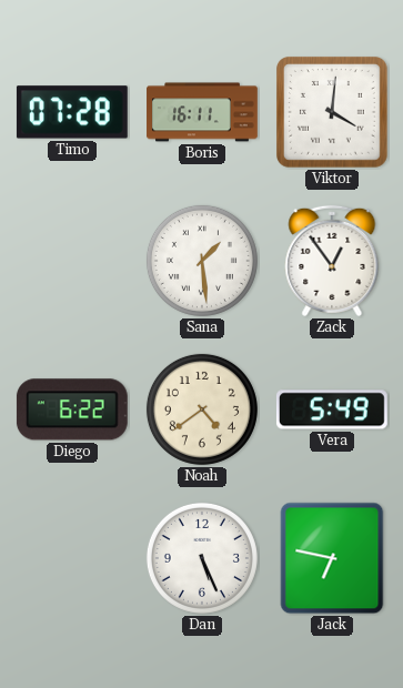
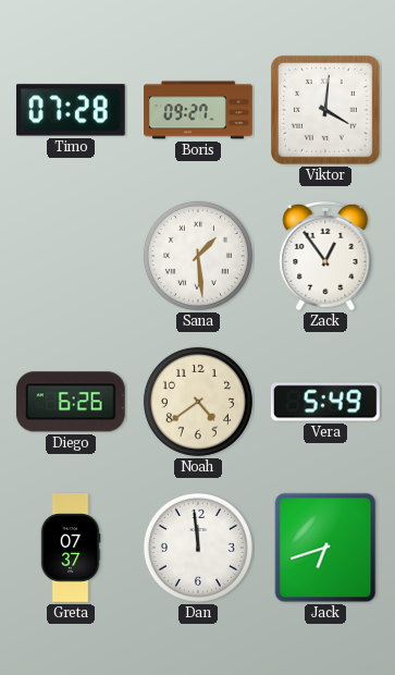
Boris: 16:11 -> 09:27
Diego: 6:22 -> 6:26
Greta: none -> 07:37
Dan: 5:26 -> 11:59
Jack: 6:47 -> 6:42
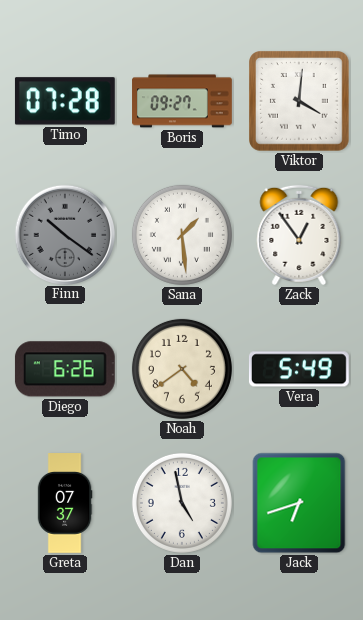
Finn: none -> 10:21
Dan: 11:59 -> 4:58
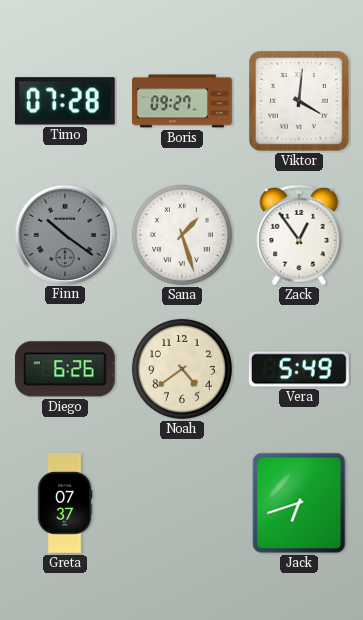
Sana: 1:29 -> 1:27
Dan: 4:58 -> none
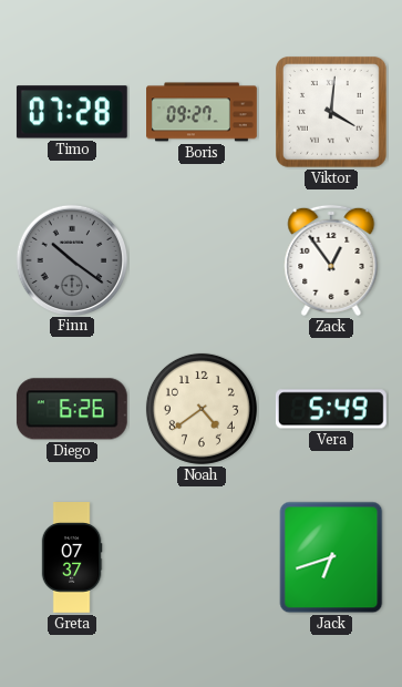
Sana: 1:27 -> none
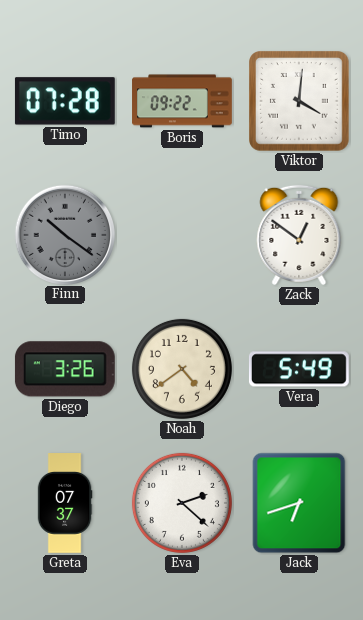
Boris: 09:27 -> 09:22
Zack: 12:54 -> 12:51
Diego: 6:26 -> 3:26
Eva: none -> 2:22
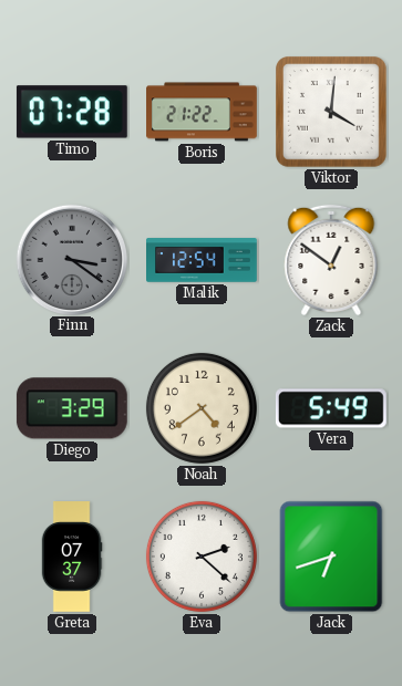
Boris: 09:22 -> 21:22
Finn: 10:21 -> 3:21
Malik: none -> 12:54
Diego: 3:26 -> 3:29
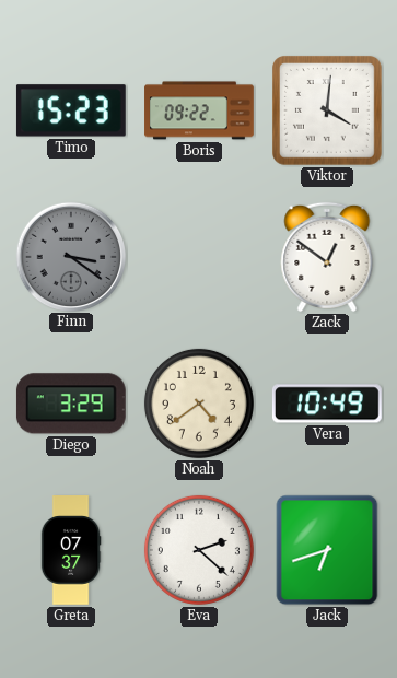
Timo: 07:28 -> 15:23
Boris: 21:22 -> 09:22
Malik: 12:54 -> none
Vera: 5:49 -> 10:49
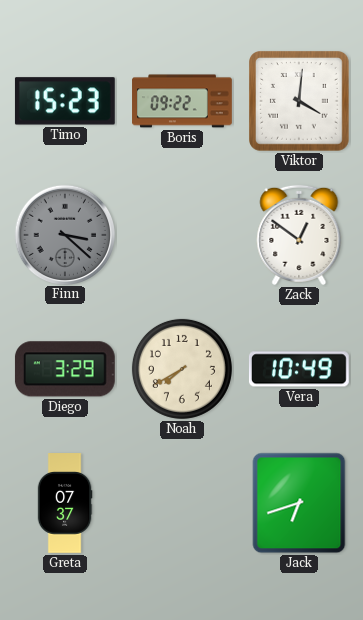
Finn: 3:21 -> 3:22
Noah: 4:39 -> 7:40
Eva: 2:22 -> none
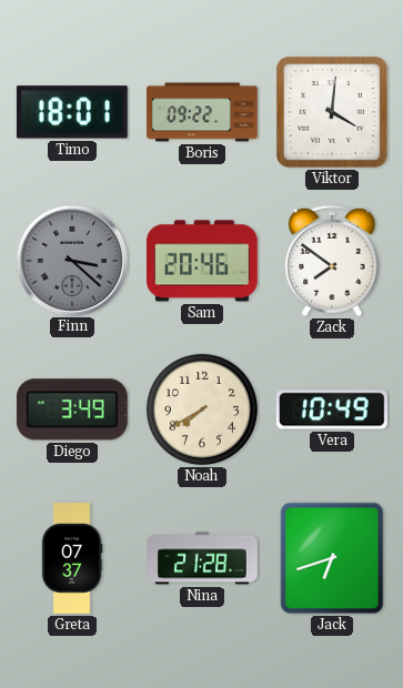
Timo: 15:23 -> 18:01
Sam: none -> 20:46
Zack: 12:51 -> 7:51
Diego: 3:29 -> 3:49
Nina: none -> 21:28
